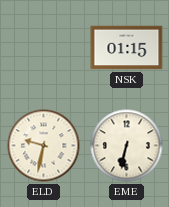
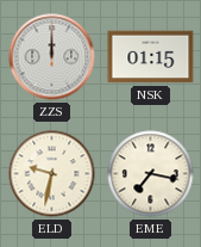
ZZS: none -> 12:00
EME: 6:32 -> 7:17
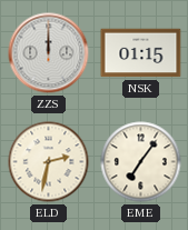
ELD: 9:32 -> 2:32
EME: 7:17 -> 7:06
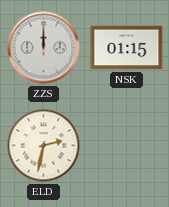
EME: 7:06 -> none
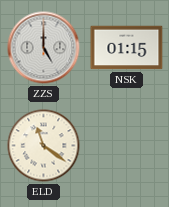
ZZS: 12:00 -> 5:00
ELD: 2:32 -> 11:21
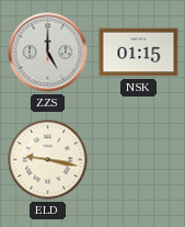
ELD: 11:21 -> 9:17
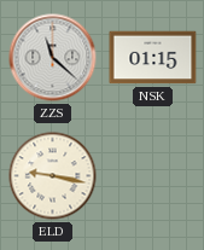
ZZS: 5:00 -> 11:22
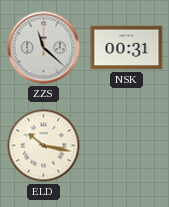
NSK: 01:15 -> 00:31
ELD: 9:17 -> 10:17
